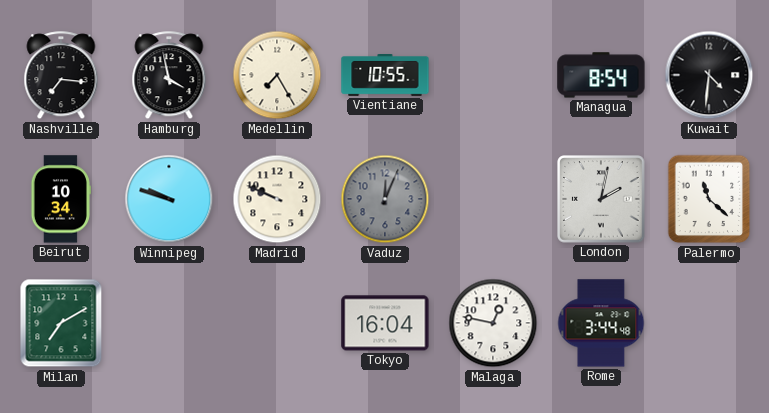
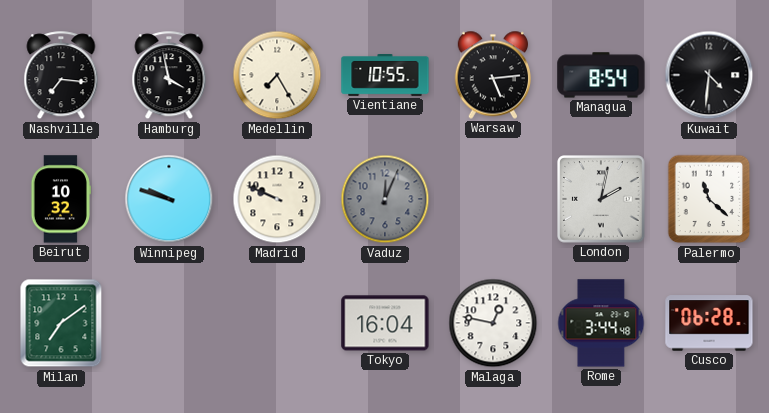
Warsaw: none -> 5:14
Beirut: 10:34 -> 10:32
Milan: 7:10 -> 7:09
Cusco: none -> 06:28
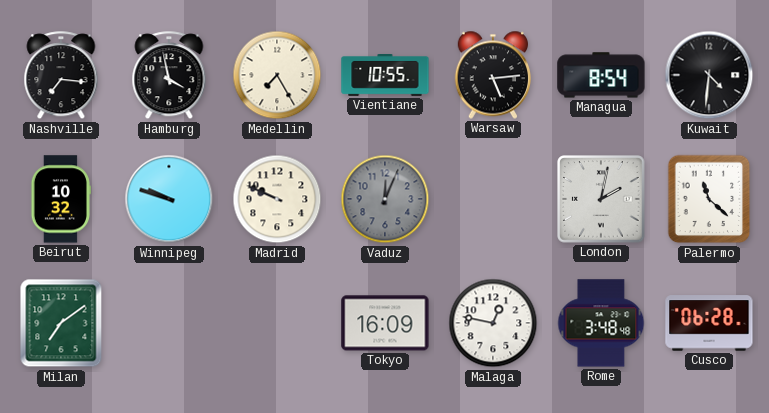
Tokyo: 16:04 -> 16:09
Rome: 3:44 -> 3:48
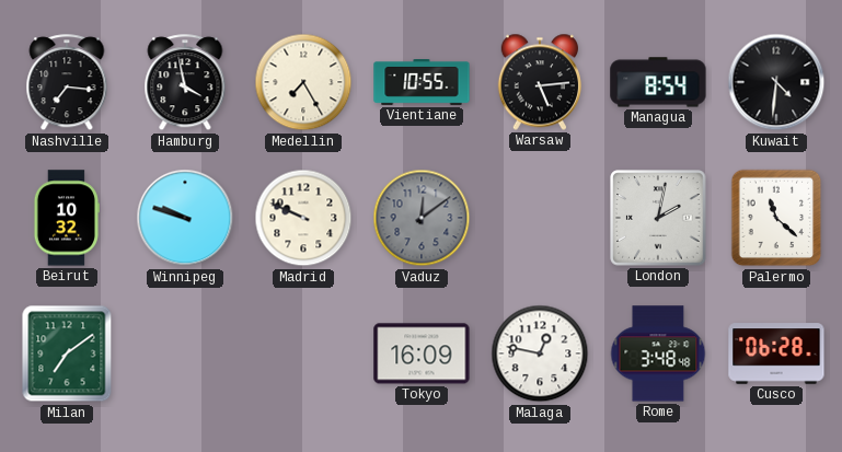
Vaduz: 12:04 -> 12:09
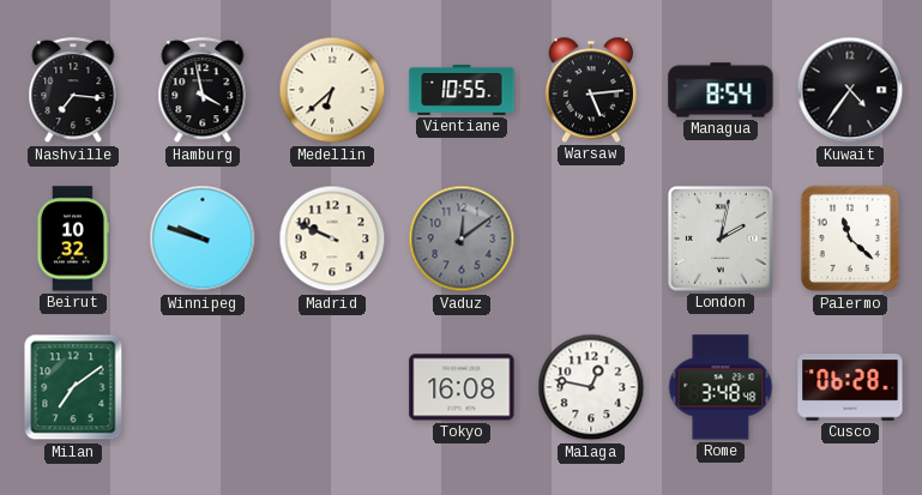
Medellin: 7:25 -> 6:38
Kuwait: 4:31 -> 4:36
Tokyo: 16:09 -> 16:08
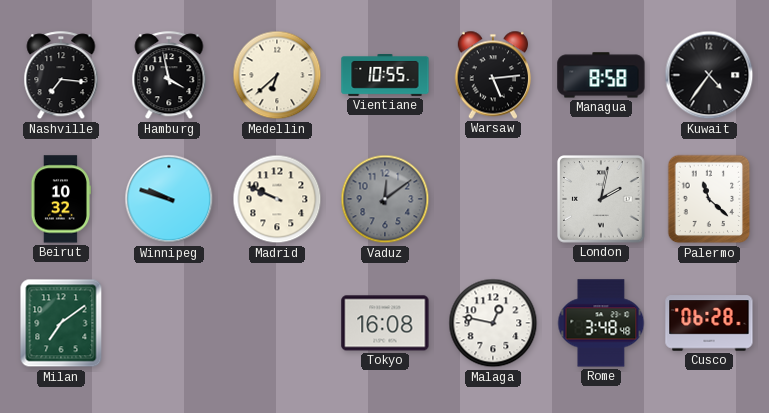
Managua: 8:54 -> 8:58
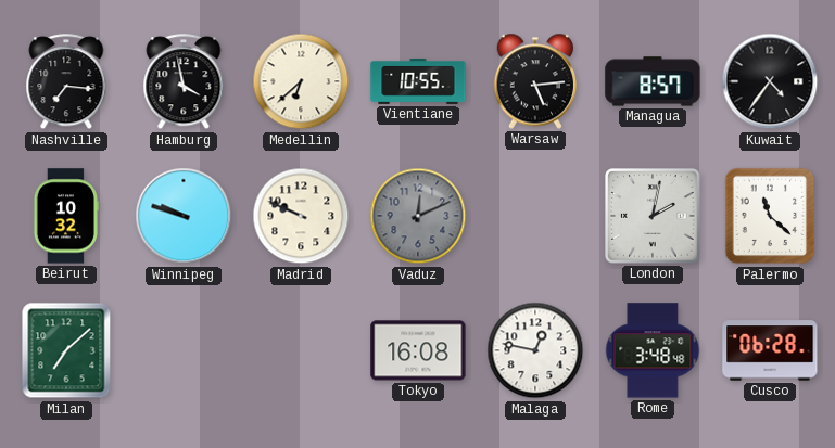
Managua: 8:58 -> 8:57
Vaduz: 12:09 -> 12:11
Milan: 7:09 -> 7:08
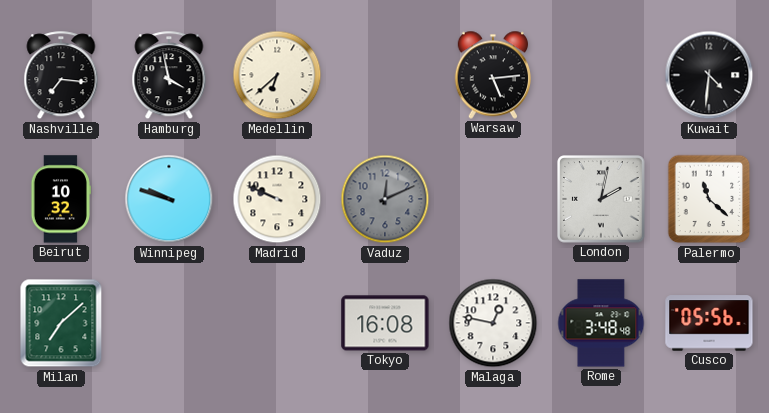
Vientiane: 10:55 -> none
Managua: 8:57 -> none
Kuwait: 4:36 -> 4:31
Cusco: 06:28 -> 05:56
